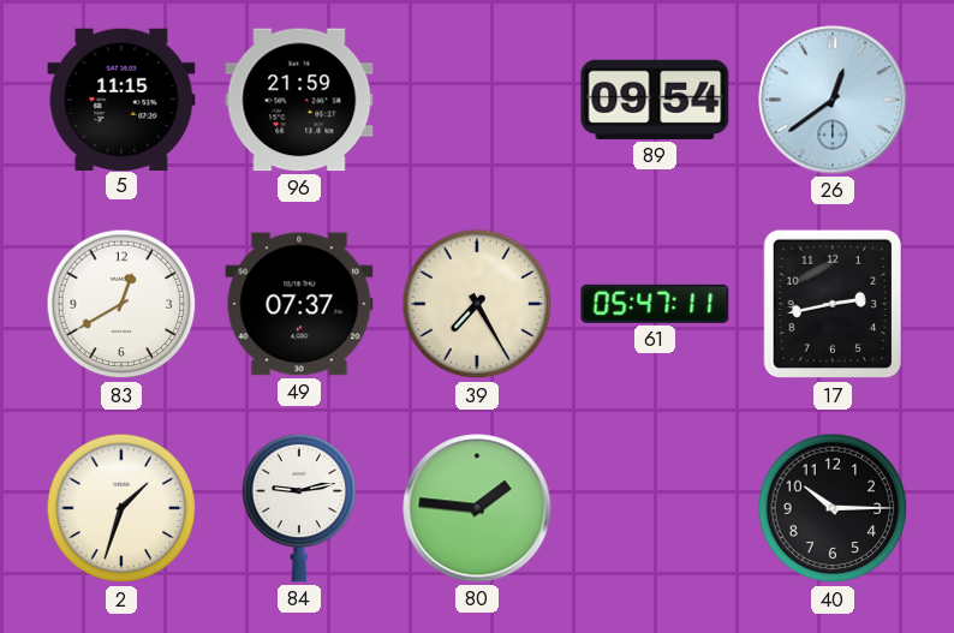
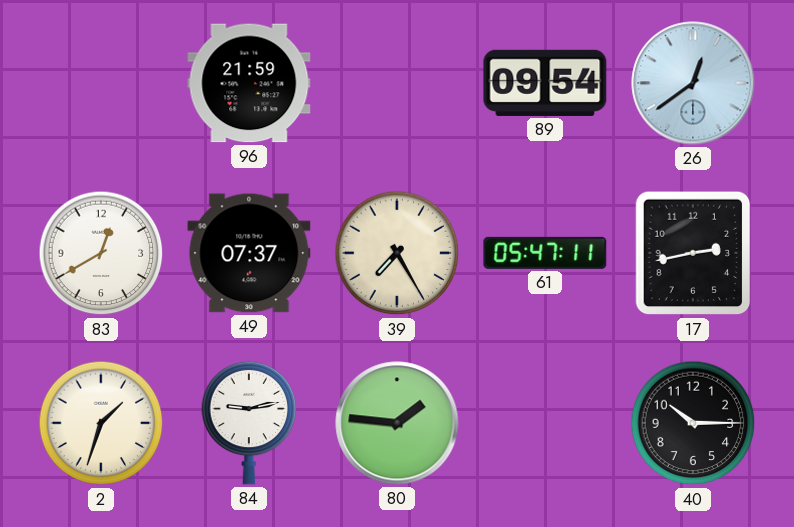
5: 11:15 -> none
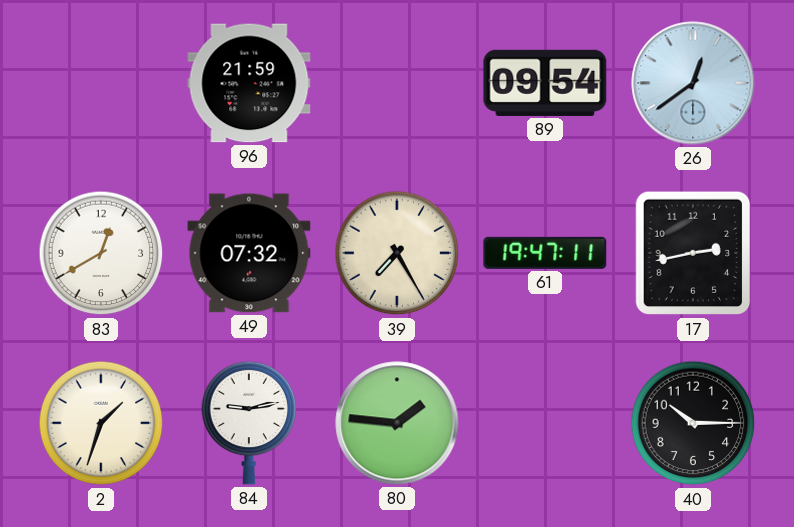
49: 07:37 -> 07:32
61: 05:47 -> 19:47
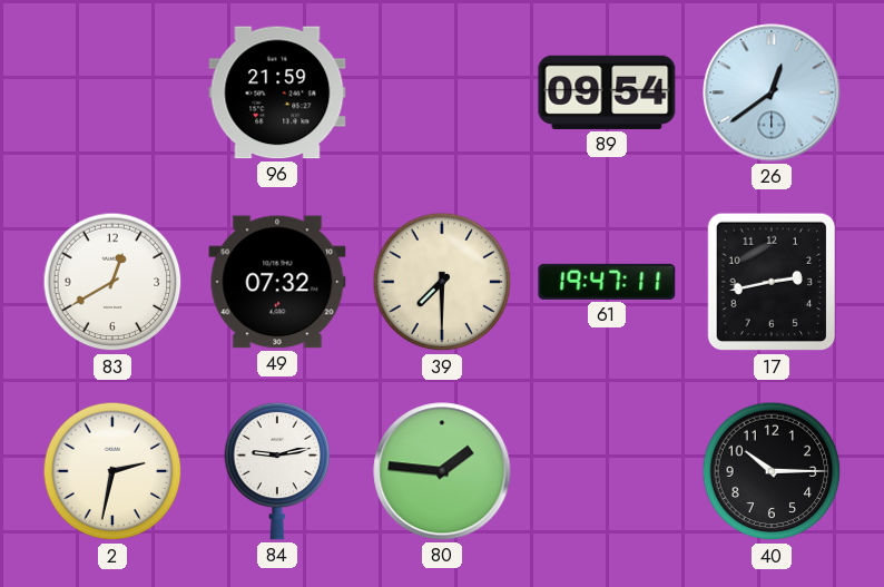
39: 7:25 -> 7:30
2: 1:33 -> 2:32
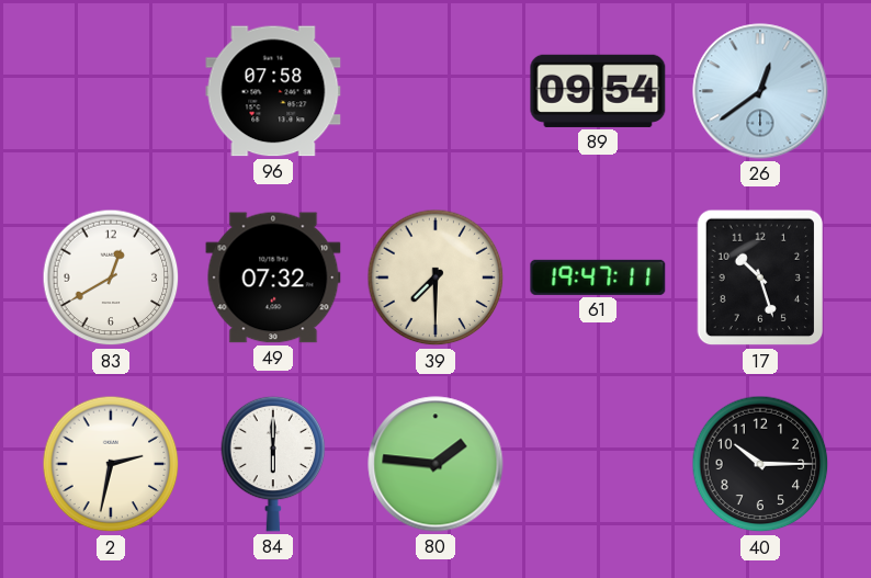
96: 21:59 -> 07:58
17: 2:43 -> 10:27
84: 9:13 -> 6:00
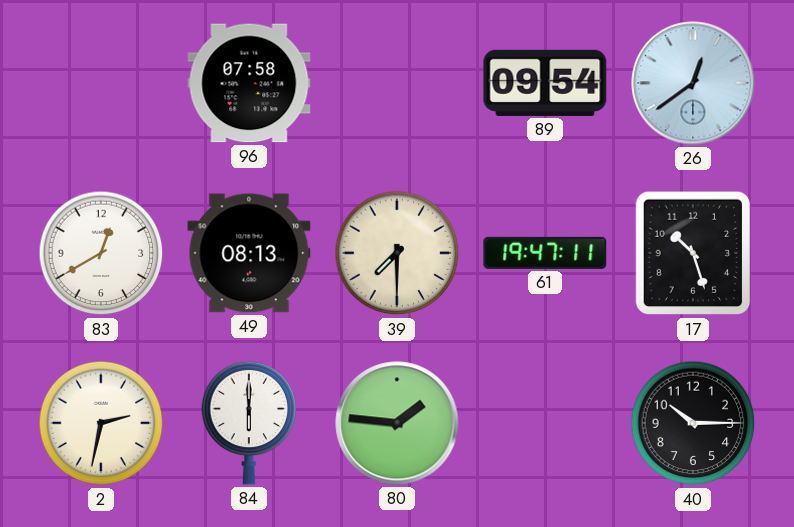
49: 07:32 -> 08:13
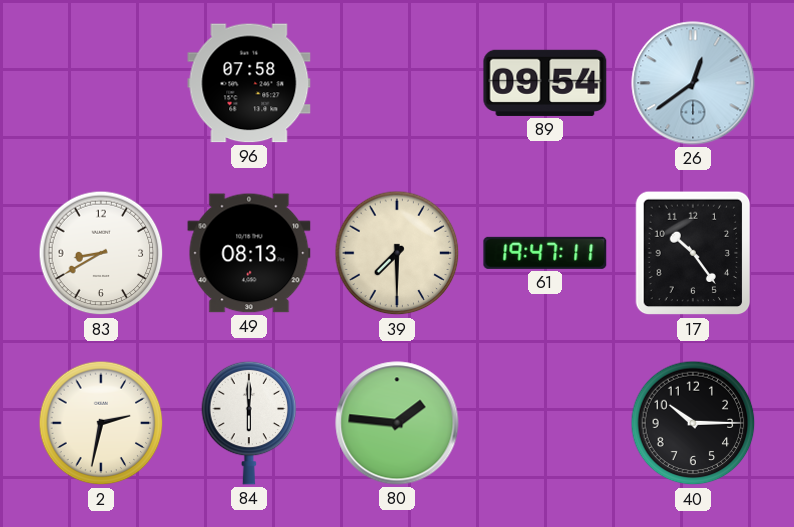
83: 12:40 -> 8:40
17: 10:27 -> 10:24
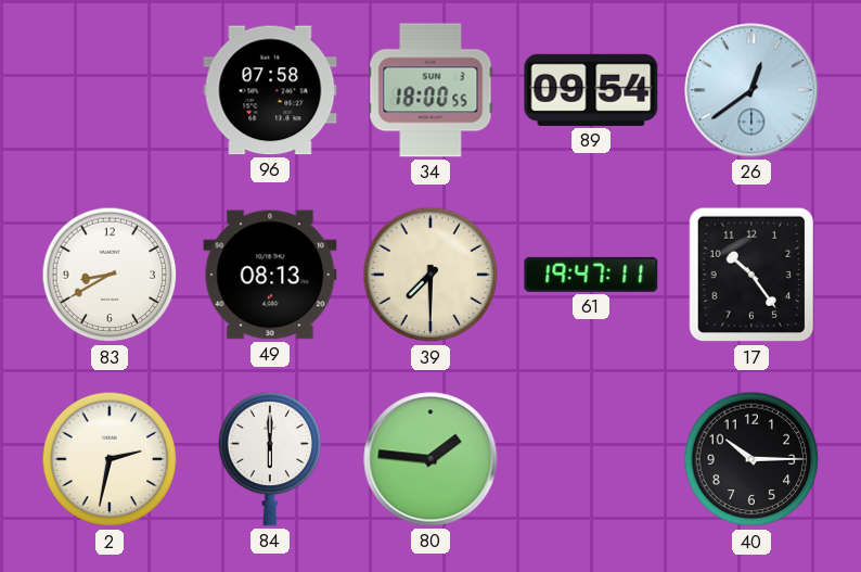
34: none -> 18:00
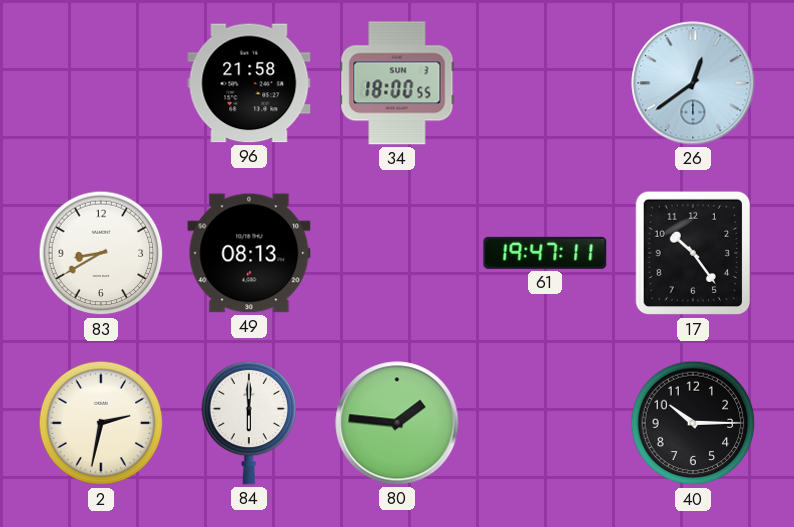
96: 07:58 -> 21:58
89: 09:54 -> none
39: 7:30 -> none
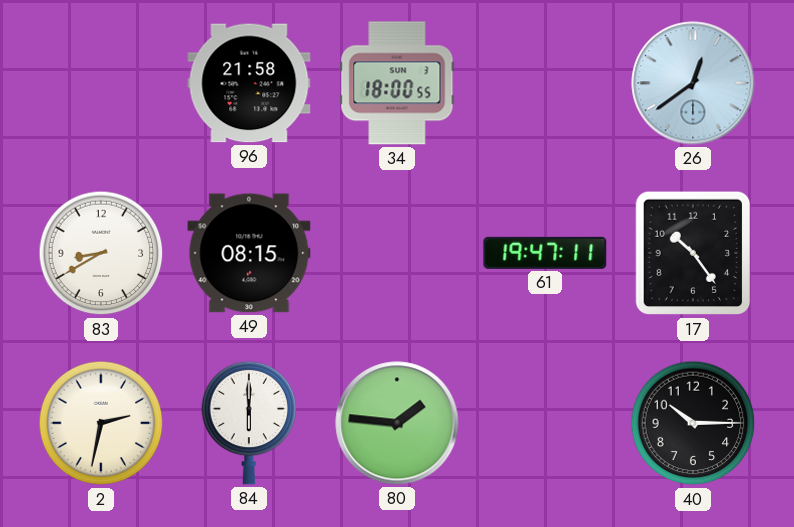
49: 08:13 -> 08:15
